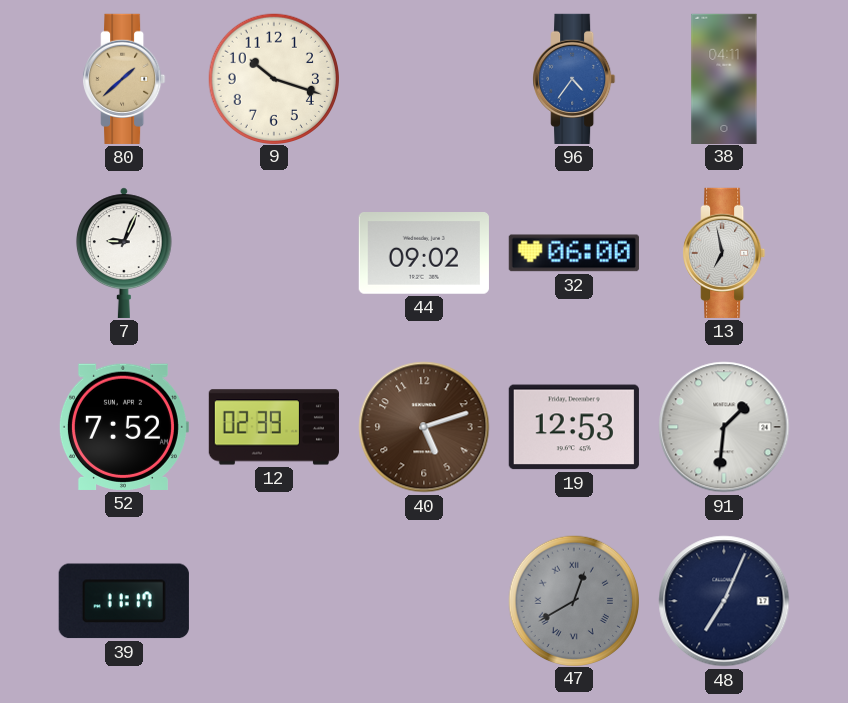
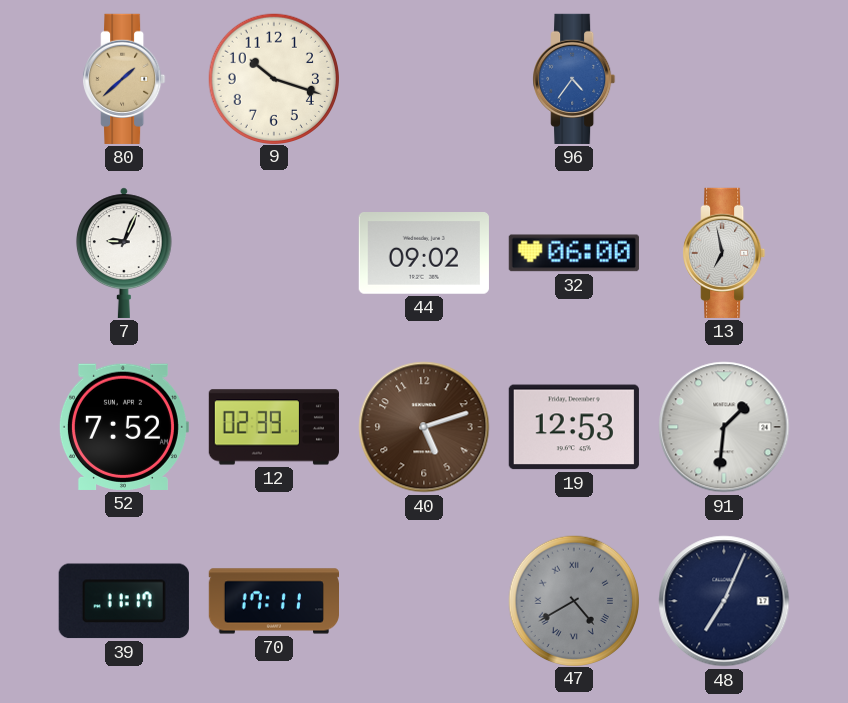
38: 04:11 -> none
70: none -> 17:11
47: 12:40 -> 4:40
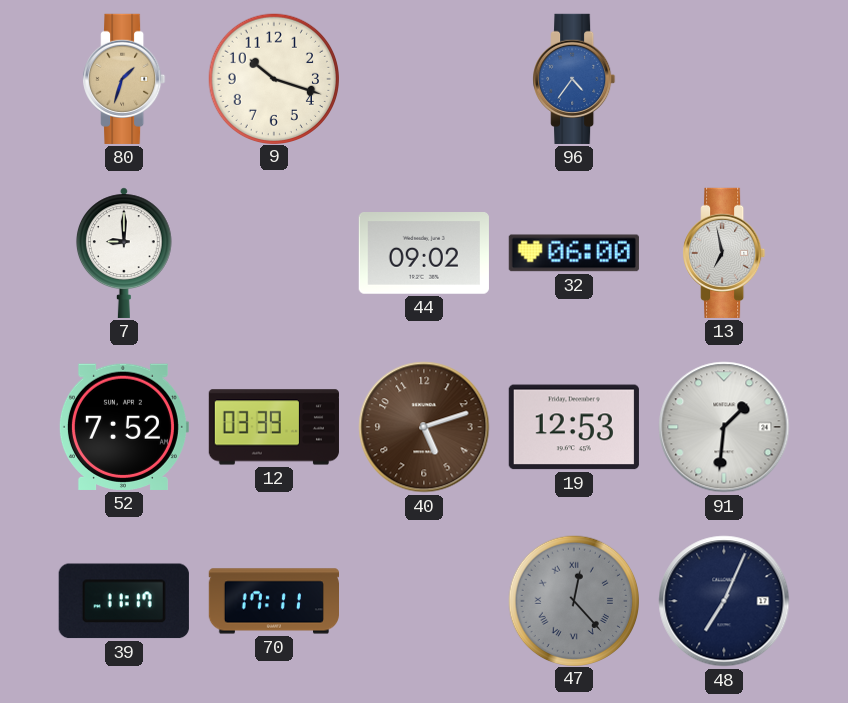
80: 1:38 -> 1:33
7: 9:04 -> 9:00
12: 02:39 -> 03:39
47: 4:40 -> 12:23
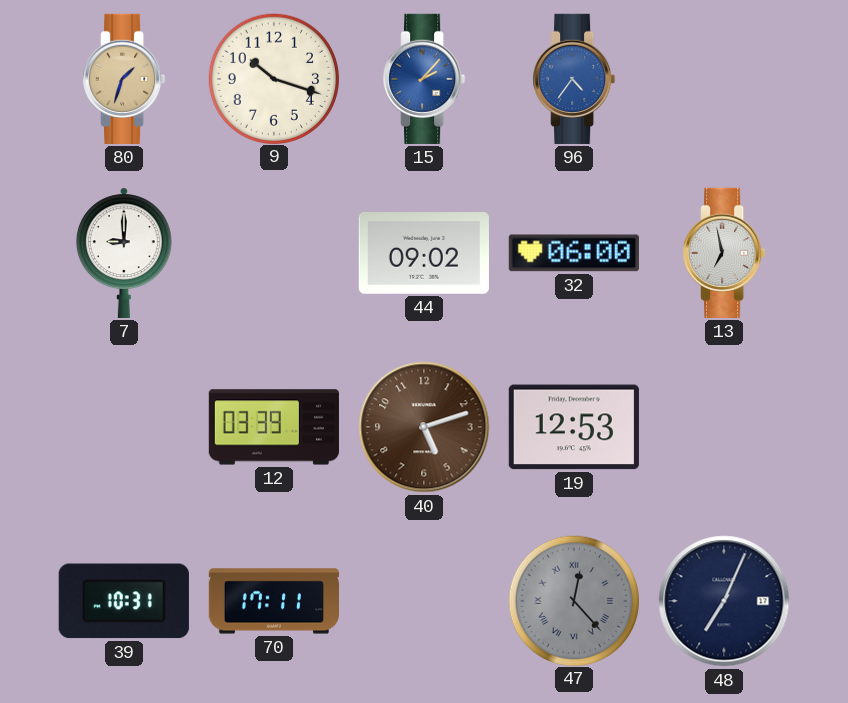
15: none -> 2:07
52: 7:52 -> none
91: 1:31 -> none
39: 11:17 -> 10:31
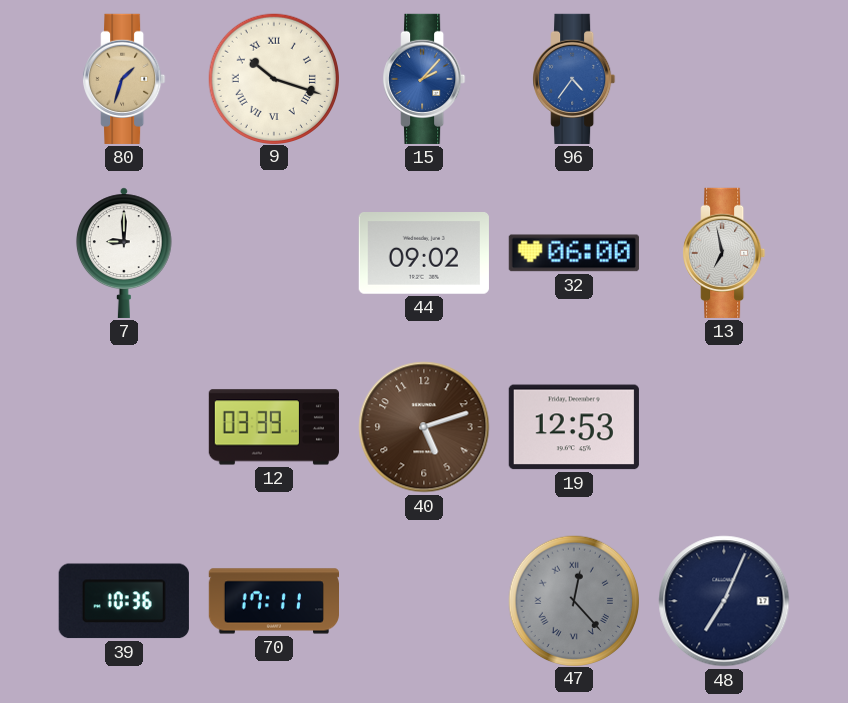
9 numerals: Arabic -> Roman
39: 10:31 -> 10:36
